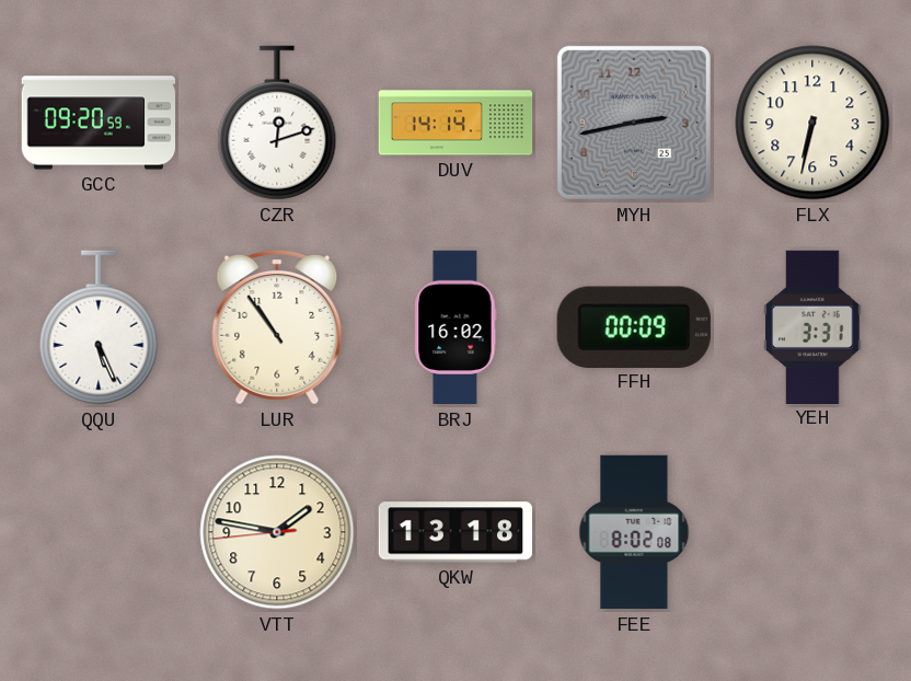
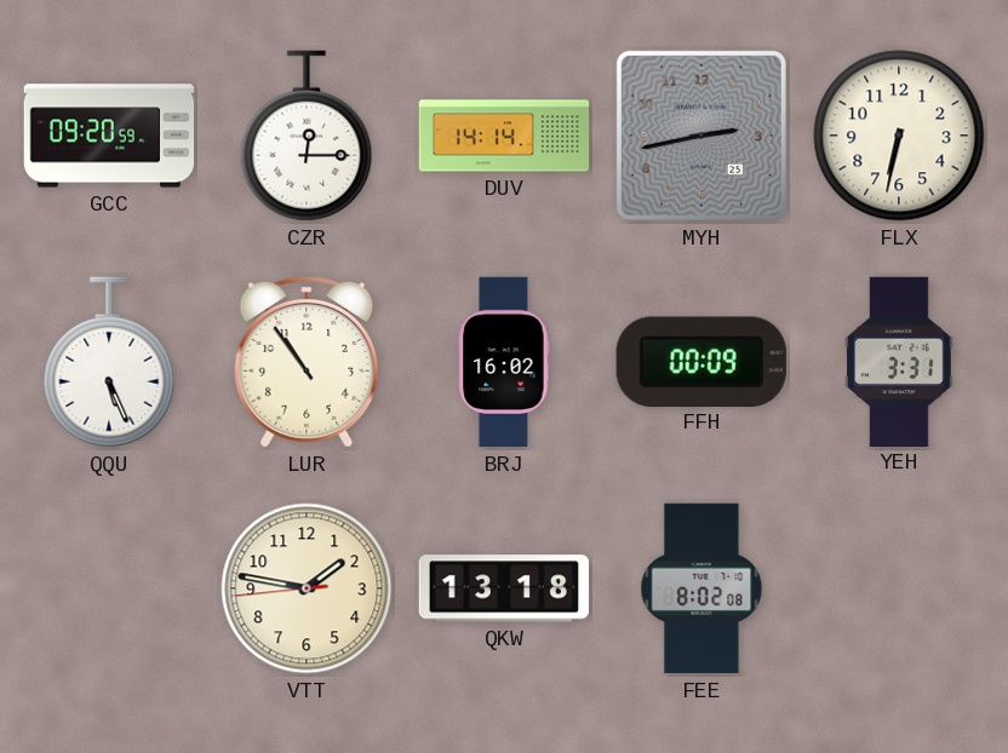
CZR: 12:12 -> 12:15
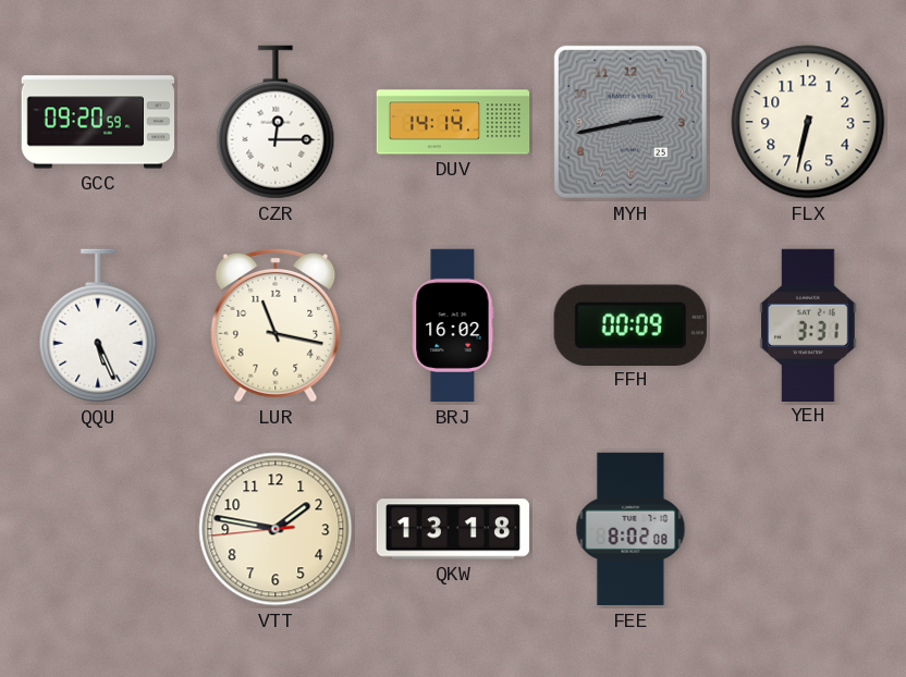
LUR: 10:54 -> 11:17
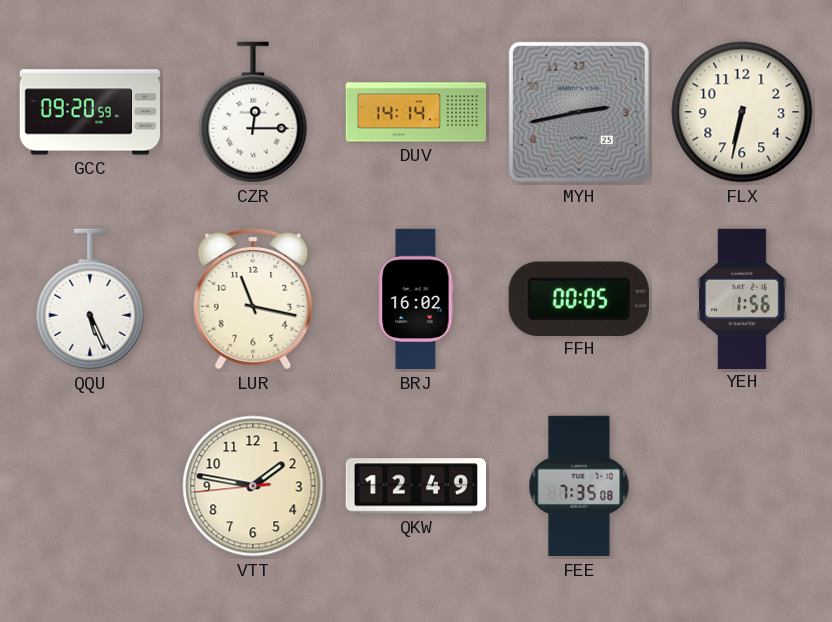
FFH: 00:09 -> 00:05
YEH: 3:31 -> 1:56
QKW: 13:18 -> 12:49
FEE: 8:02 -> 7:35
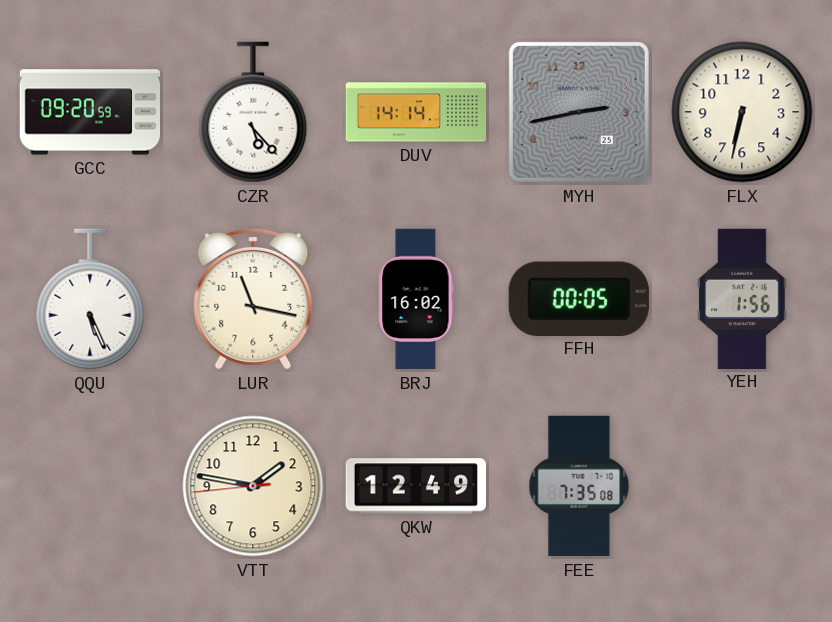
CZR: 12:15 -> 5:23
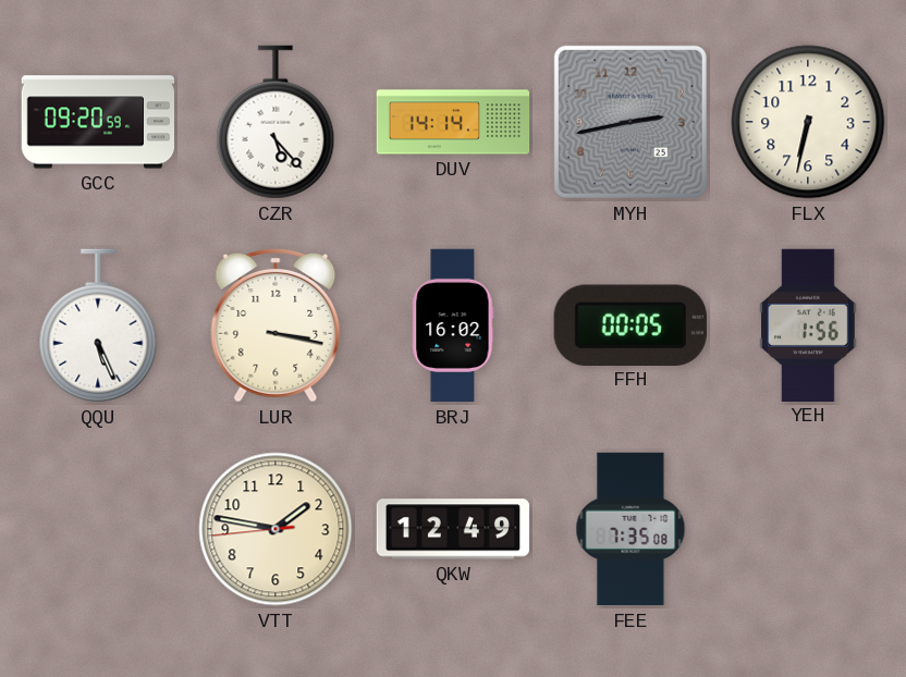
LUR: 11:17 -> 3:17
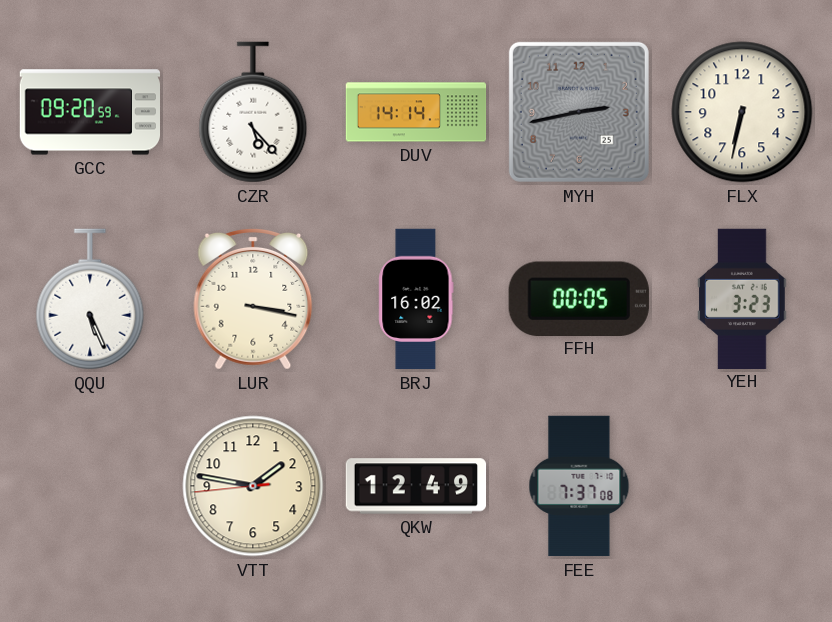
YEH: 1:56 -> 3:23
FEE: 7:35 -> 7:37
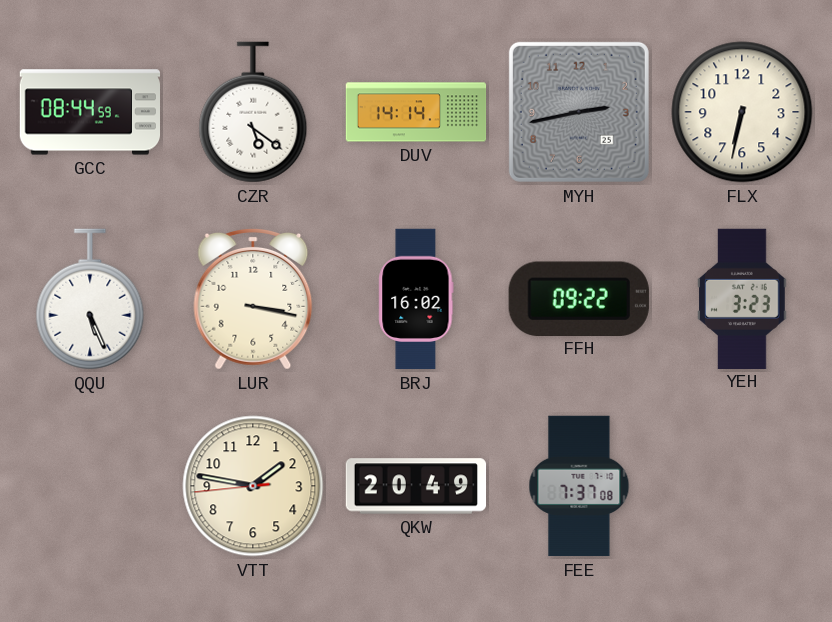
GCC: 09:20 -> 08:44
CZR: 5:23 -> 5:21
FFH: 00:05 -> 09:22
QKW: 12:49 -> 20:49
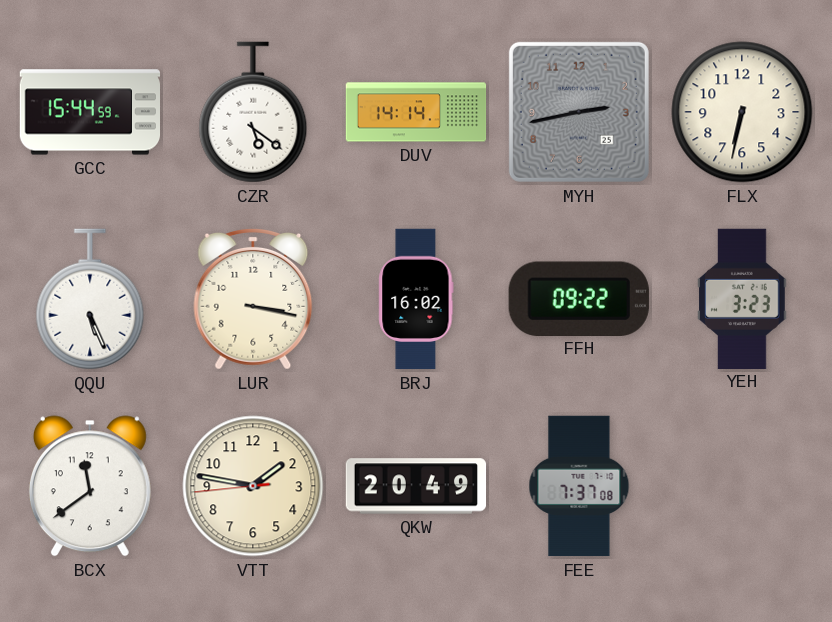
GCC: 08:44 -> 15:44
BCX: none -> 11:39
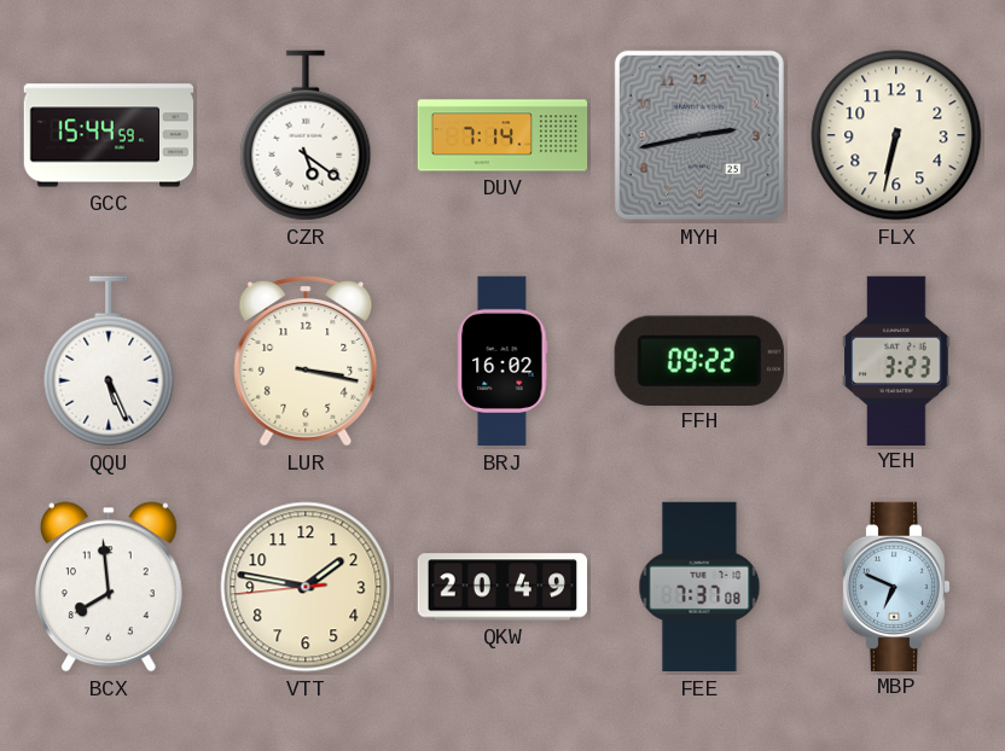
DUV: 14:14 -> 7:14
BCX: 11:39 -> 7:59
MBP: none -> 6:49
